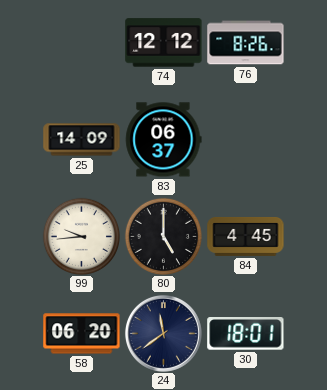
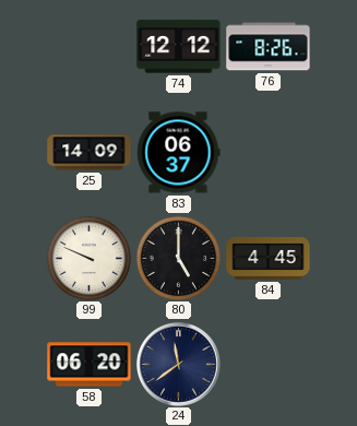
99: 9:44 -> 9:49
30: 18:01 -> none
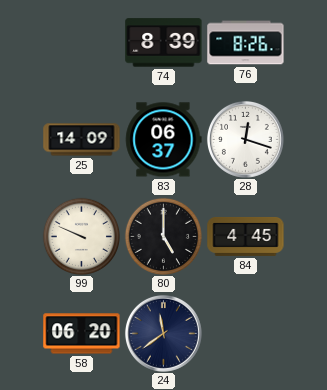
74: 12:12 -> 8:39
28: none -> 12:18
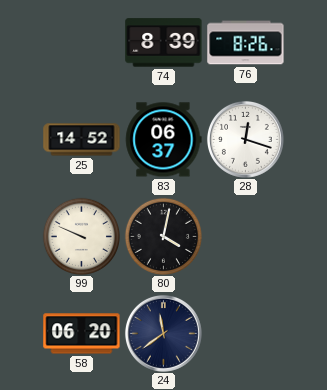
25: 14:09 -> 14:52
80: 5:00 -> 4:02
84: 4:45 -> none
